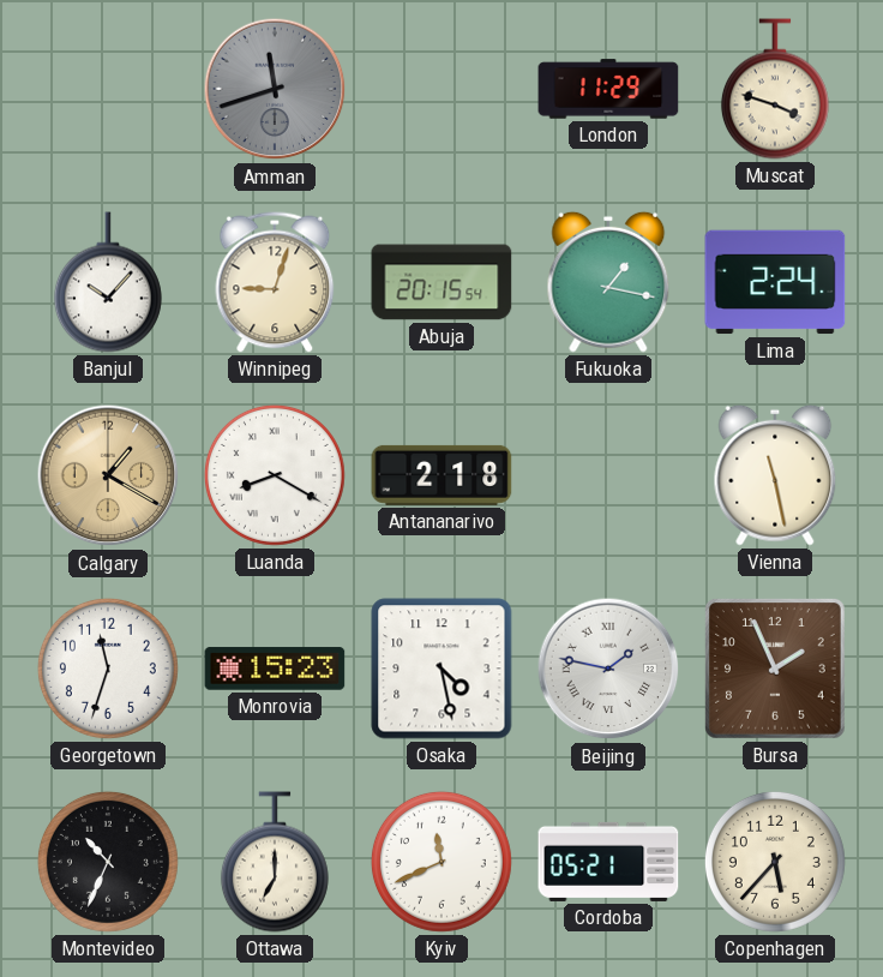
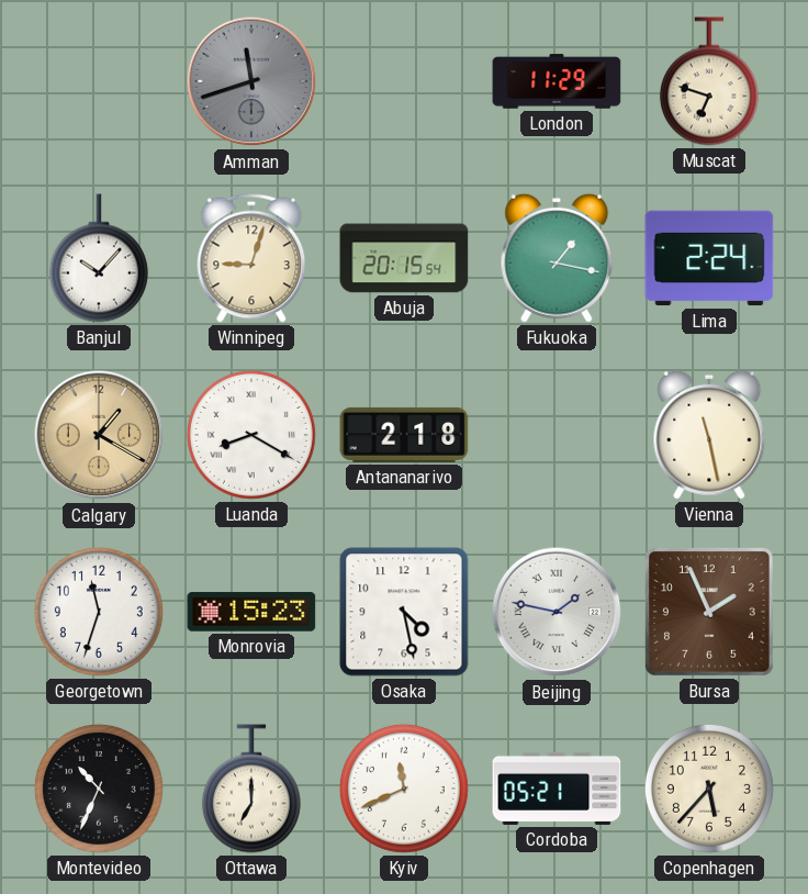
Muscat: 3:48 -> 6:48
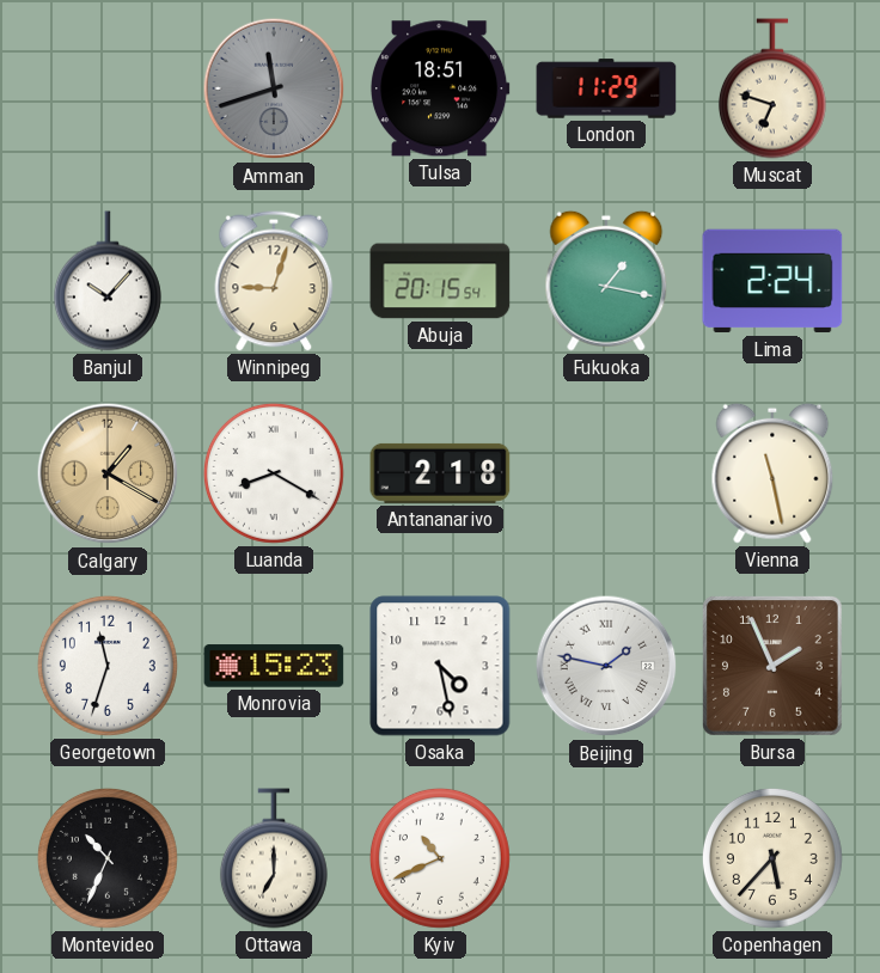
Tulsa: none -> 18:51
Kyiv: 11:41 -> 10:41
Cordoba: 05:21 -> none
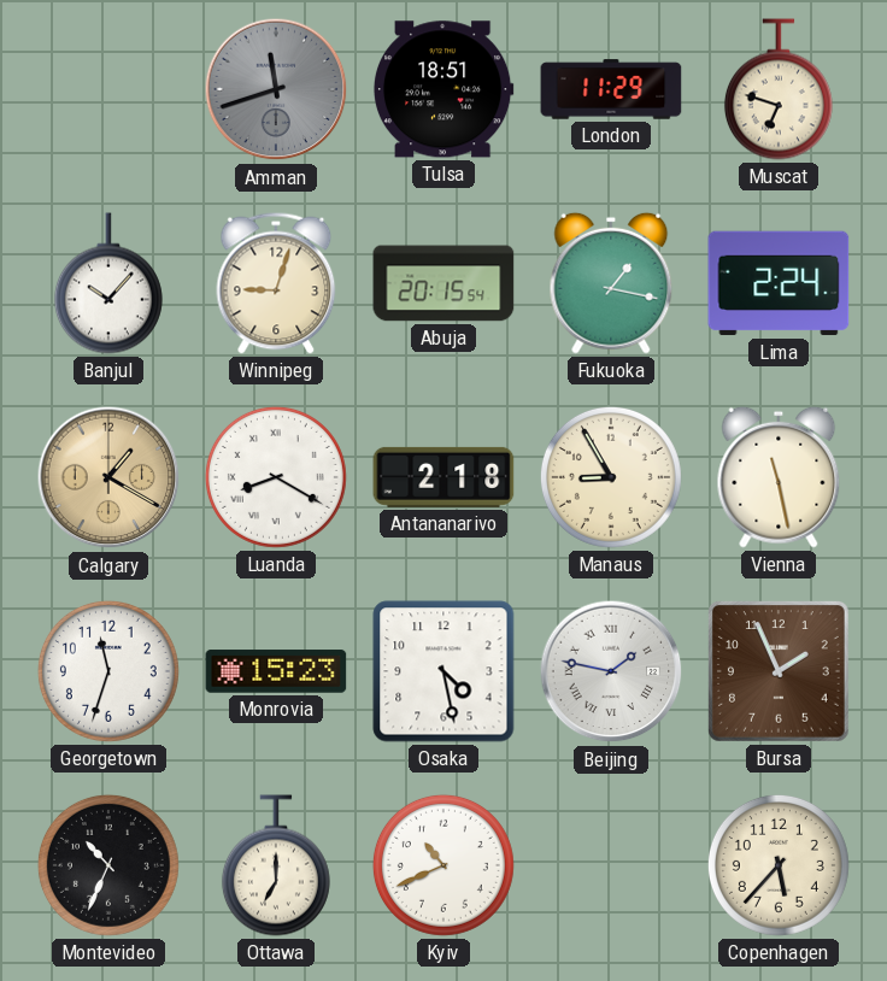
Manaus: none -> 8:55
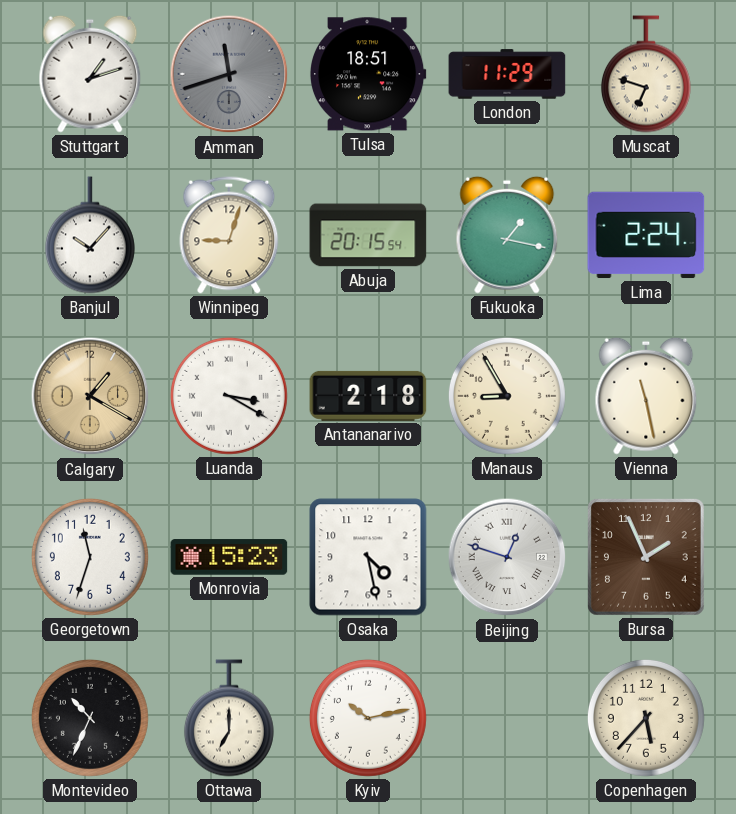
Stuttgart: none -> 1:12
Luanda: 8:20 -> 3:20
Beijing: 1:47 -> 12:48
Kyiv: 10:41 -> 10:13
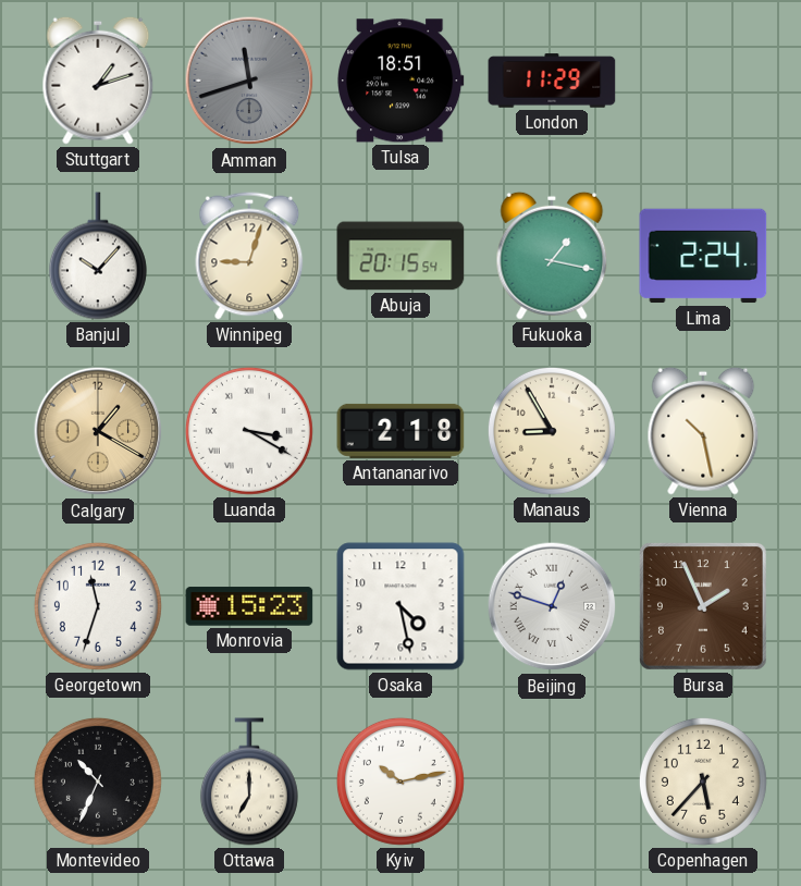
Muscat: 6:48 -> none
Vienna: 11:28 -> 10:28
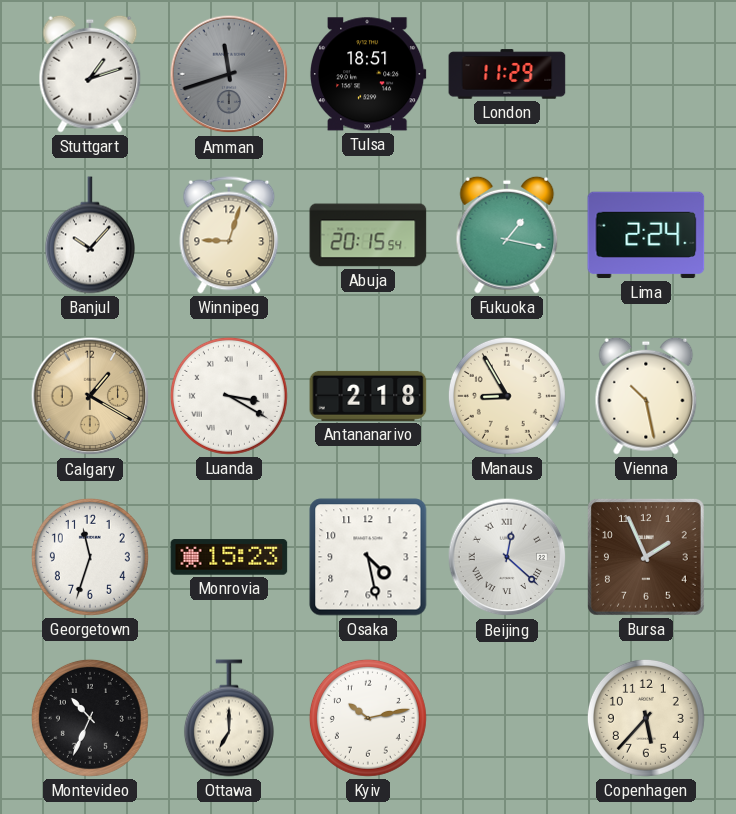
Beijing: 12:48 -> 12:22
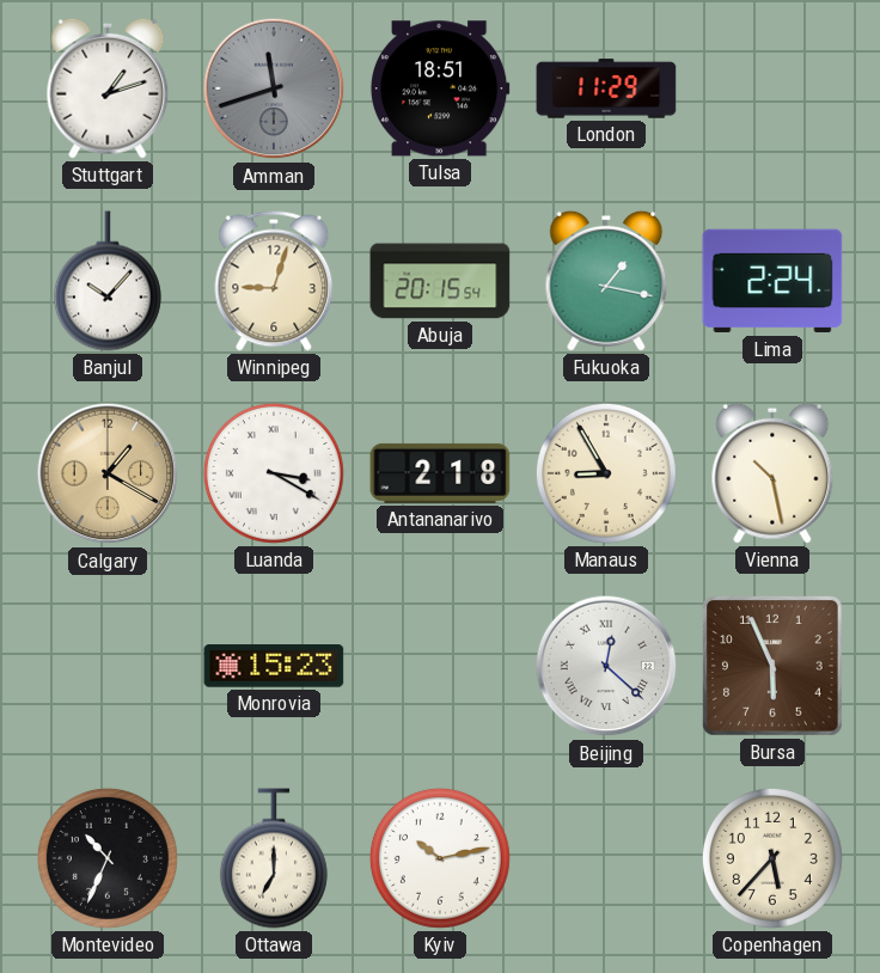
Georgetown: 11:33 -> none
Osaka: 4:28 -> none
Bursa: 1:56 -> 5:56
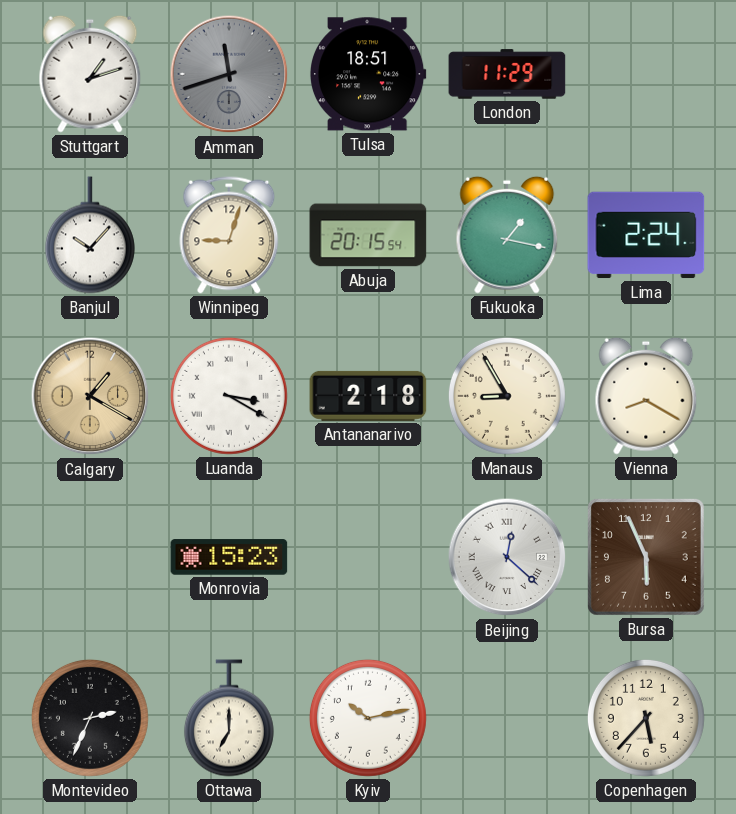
Vienna: 10:28 -> 8:20
Montevideo: 10:34 -> 2:34
